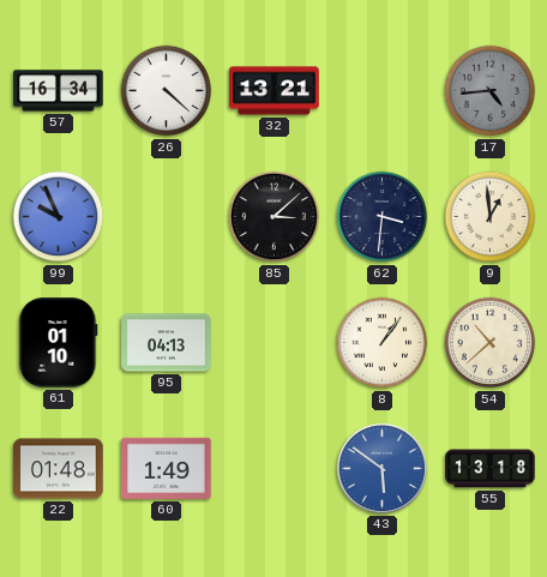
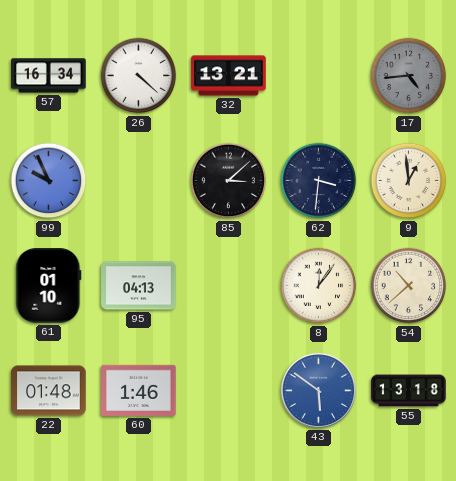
8: 1:06 -> 12:06
60: 1:49 -> 1:46
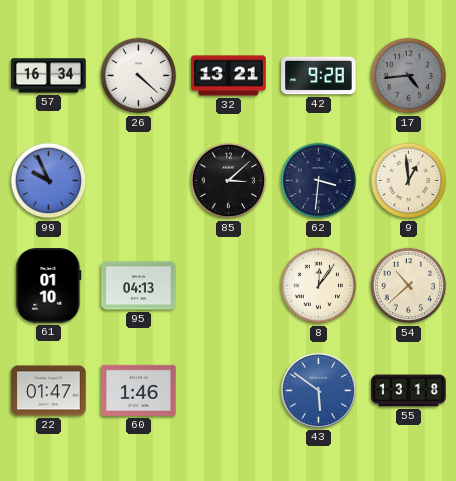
42: none -> 9:28
22: 01:48 -> 01:47
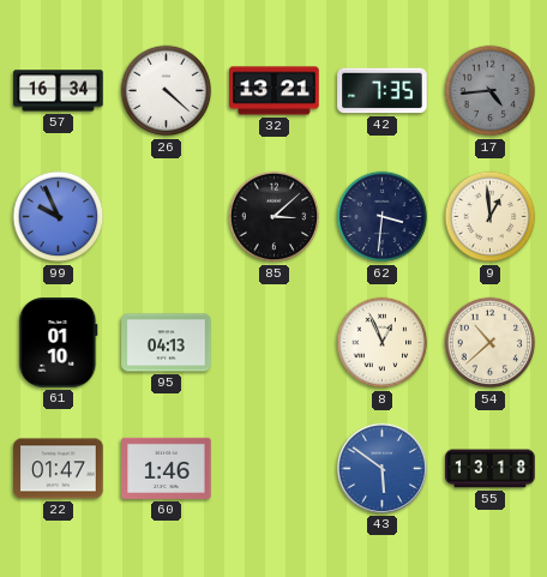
42: 9:28 -> 7:35
8: 12:06 -> 12:56
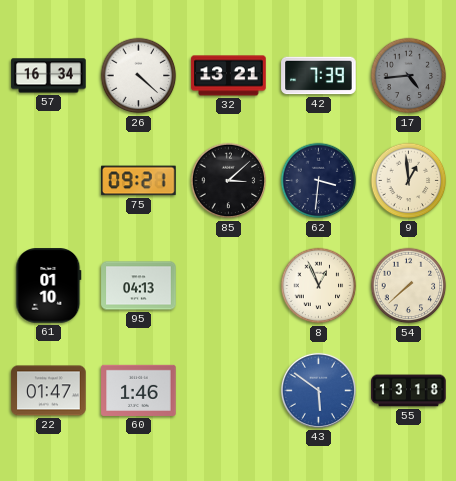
42: 7:35 -> 7:39
99: 9:56 -> none
75: none -> 09:21
54: 10:38 -> 7:38
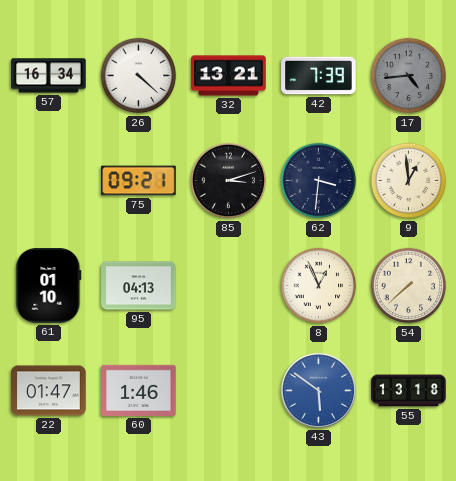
85: 3:08 -> 3:12
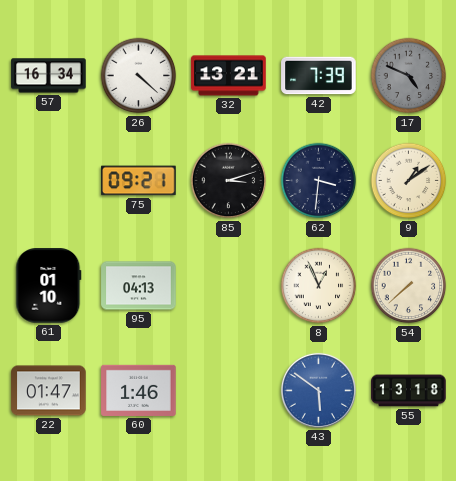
17: 4:44 -> 4:49
9: 12:59 -> 1:09
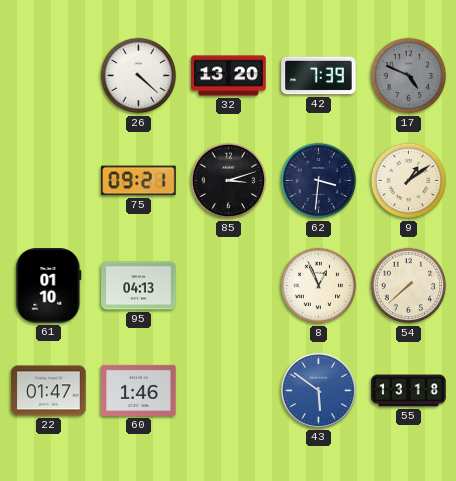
57: 16:34 -> none
32: 13:21 -> 13:20
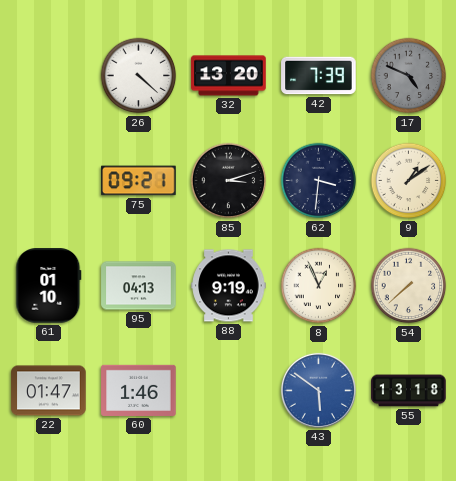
88: none -> 9:19
